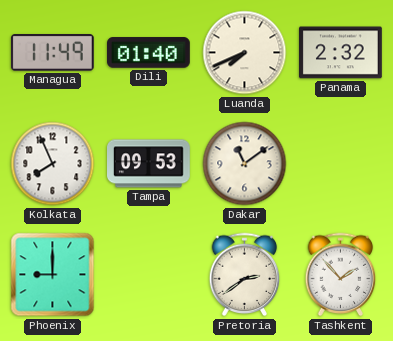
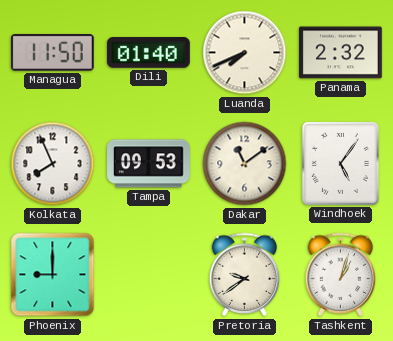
Managua: 11:49 -> 11:50
Windhoek: none -> 5:06
Pretoria: 2:39 -> 9:39
Tashkent: 1:53 -> 1:03
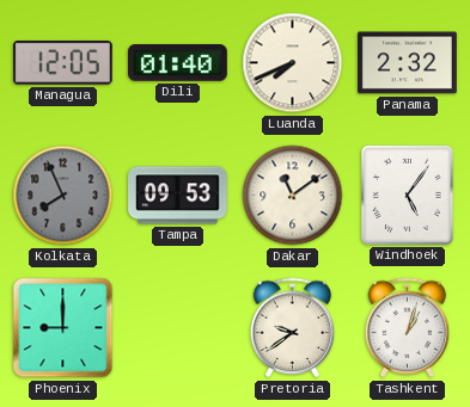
Managua: 11:50 -> 12:05
Kolkata dial: white -> grey
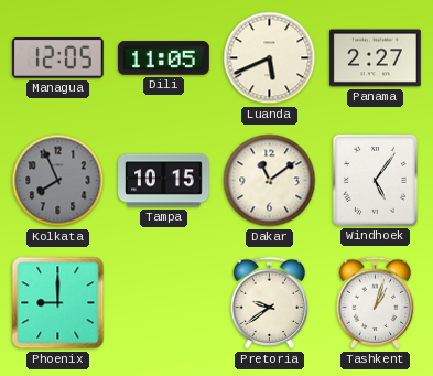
Dili: 01:40 -> 11:05
Luanda: 7:41 -> 5:41
Panama: 2:32 -> 2:27
Tampa: 09:53 -> 10:15
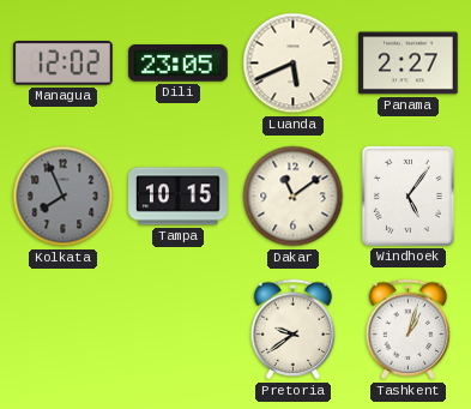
Managua: 12:05 -> 12:02
Dili: 11:05 -> 23:05
Phoenix: 9:00 -> none
